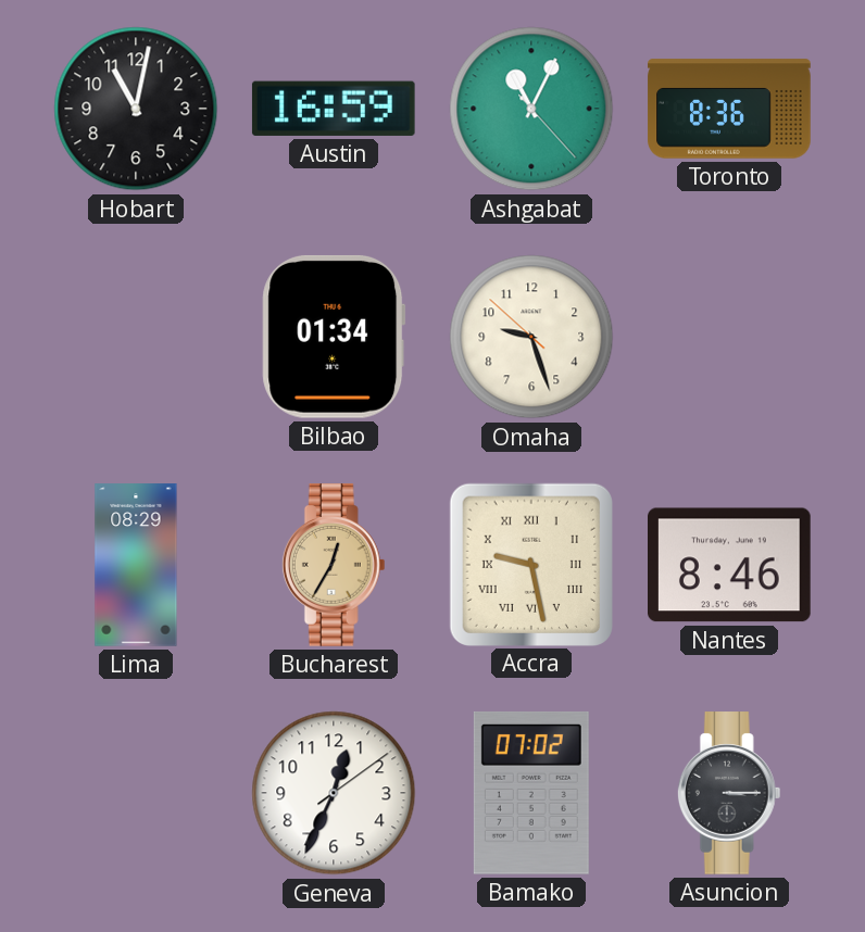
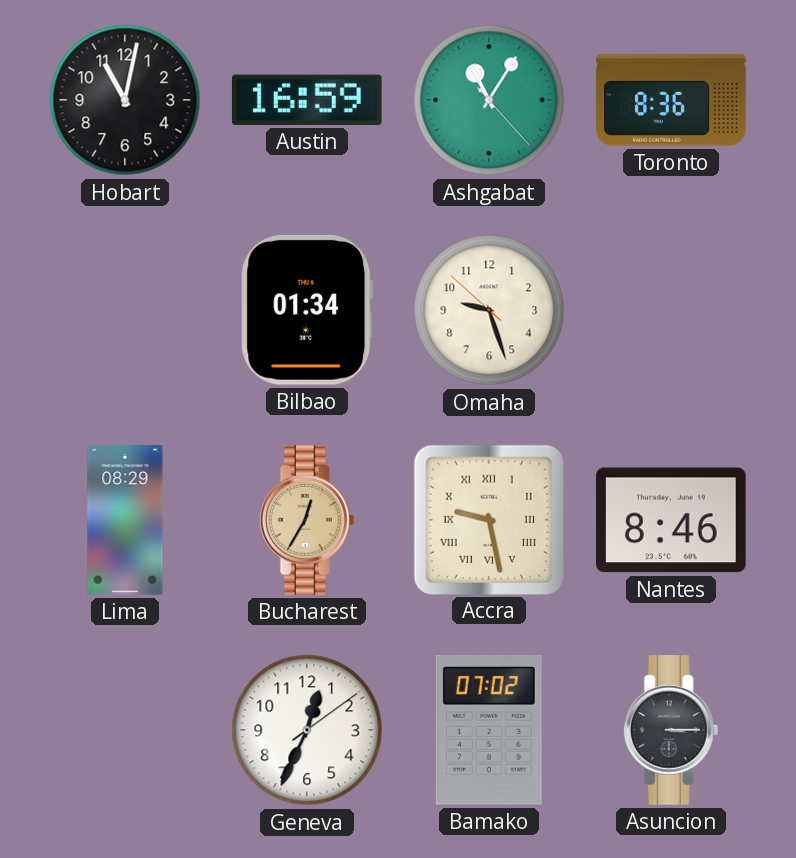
Ashgabat: 11:04 -> 11:05
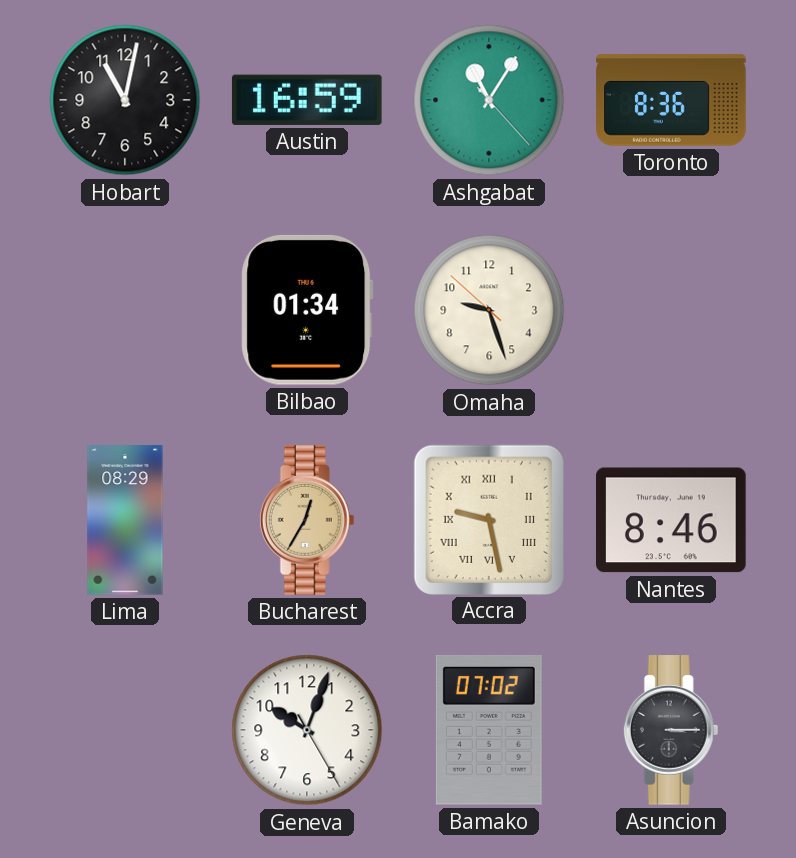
Geneva: 12:34 -> 10:03
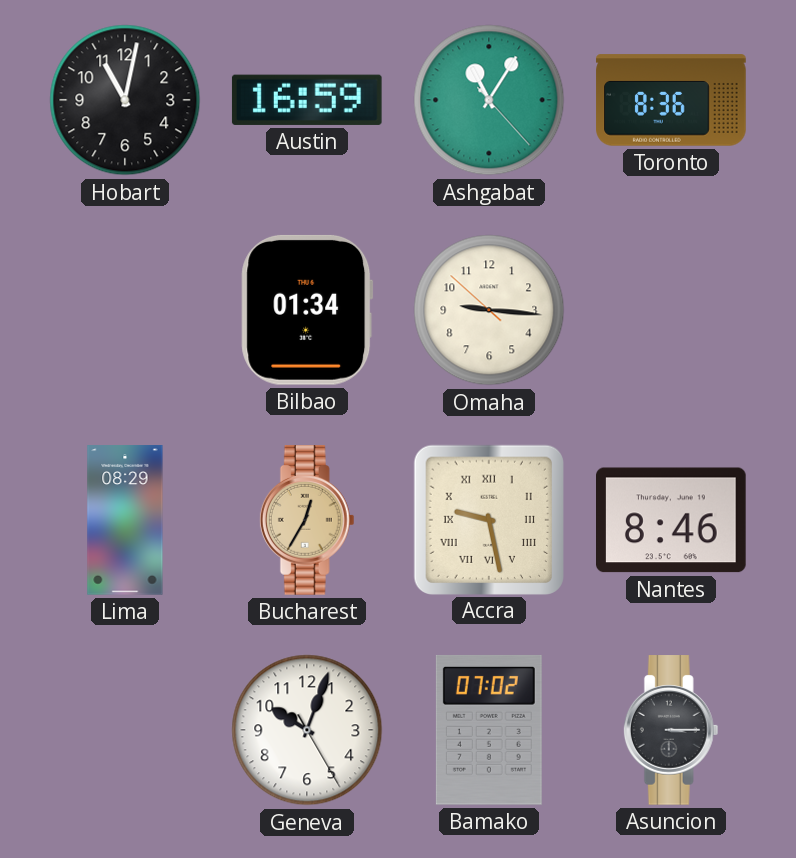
Omaha: 9:26 -> 9:15
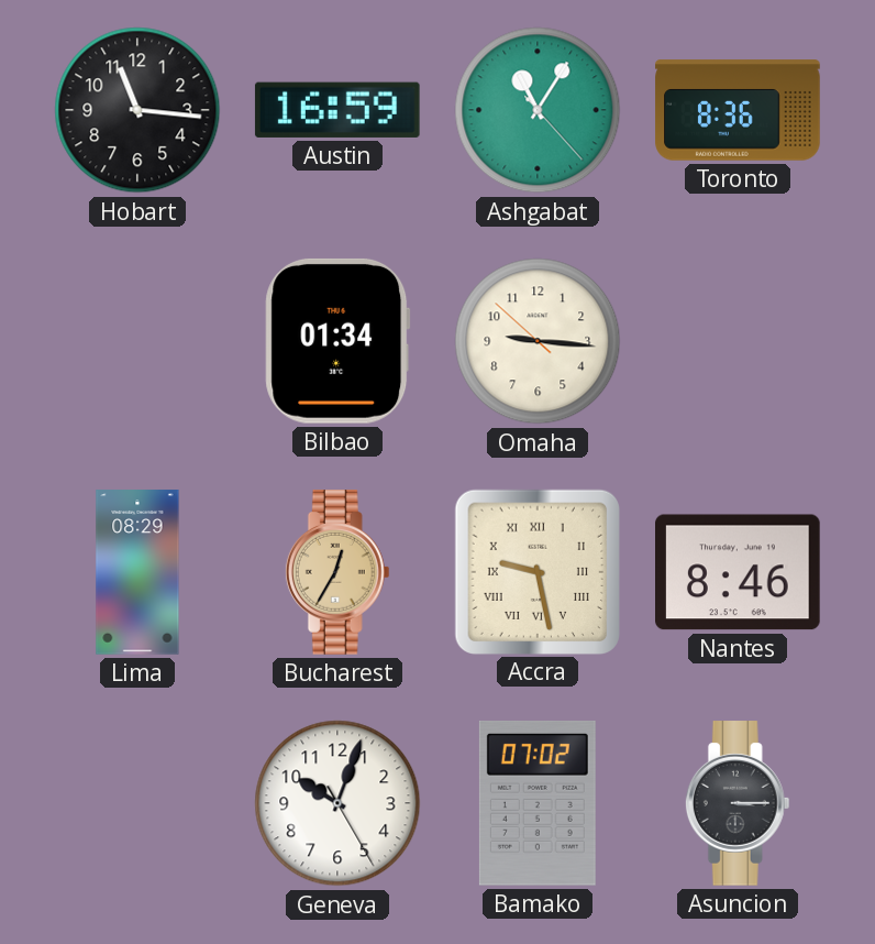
Hobart: 11:02 -> 11:16
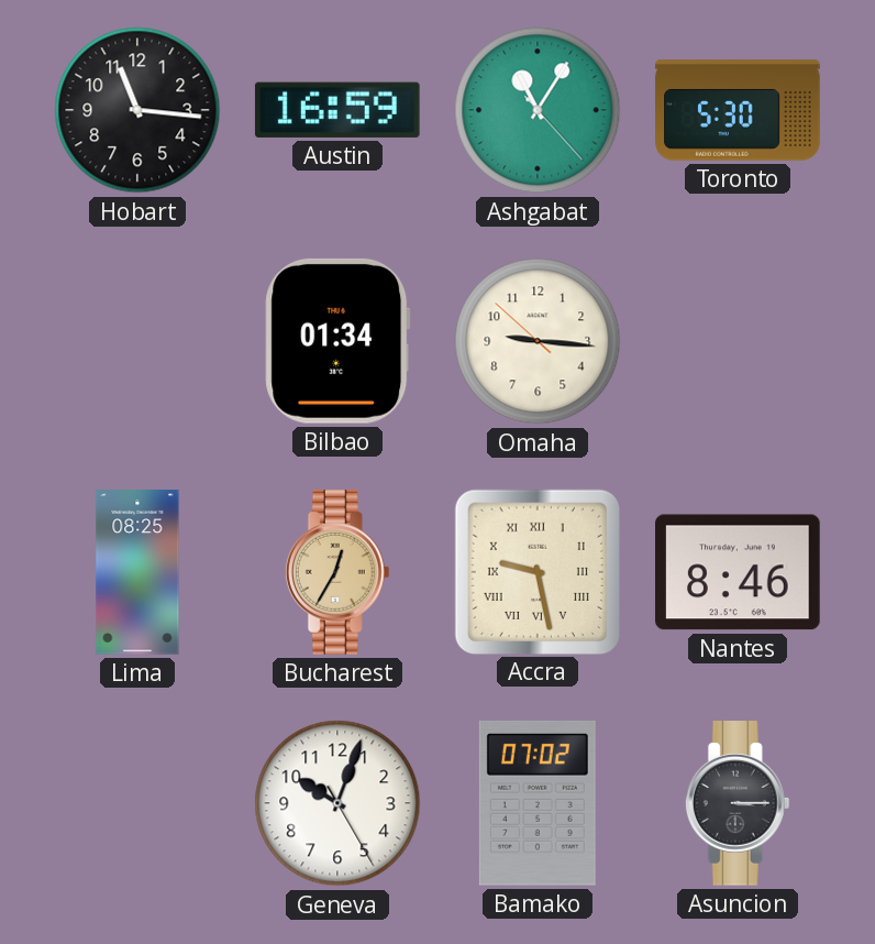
Toronto: 8:36 -> 5:30
Lima: 08:29 -> 08:25
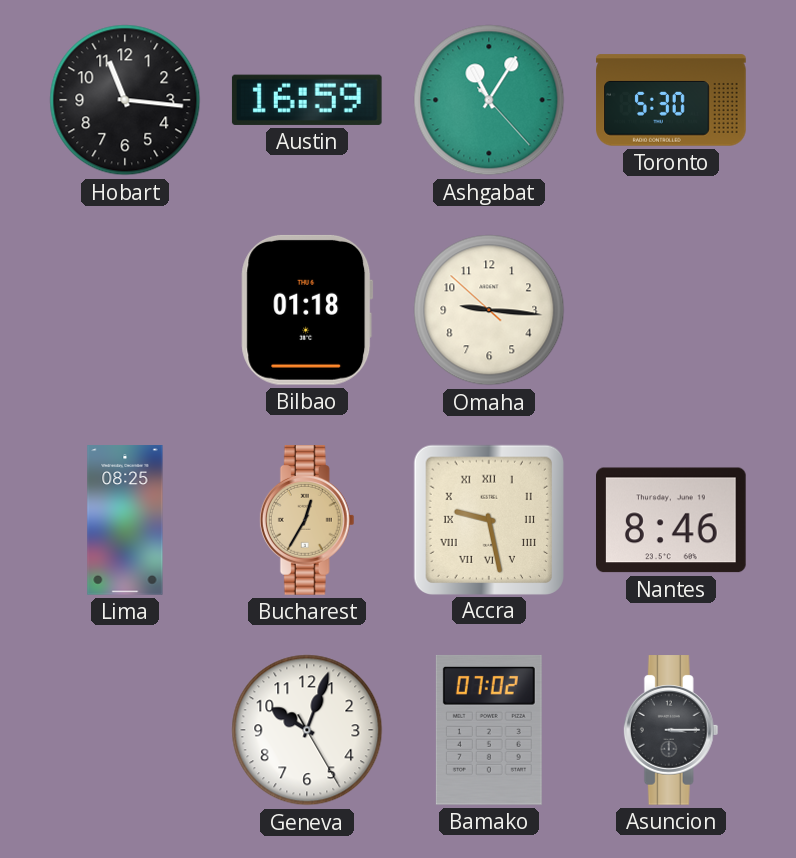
Bilbao: 01:34 -> 01:18
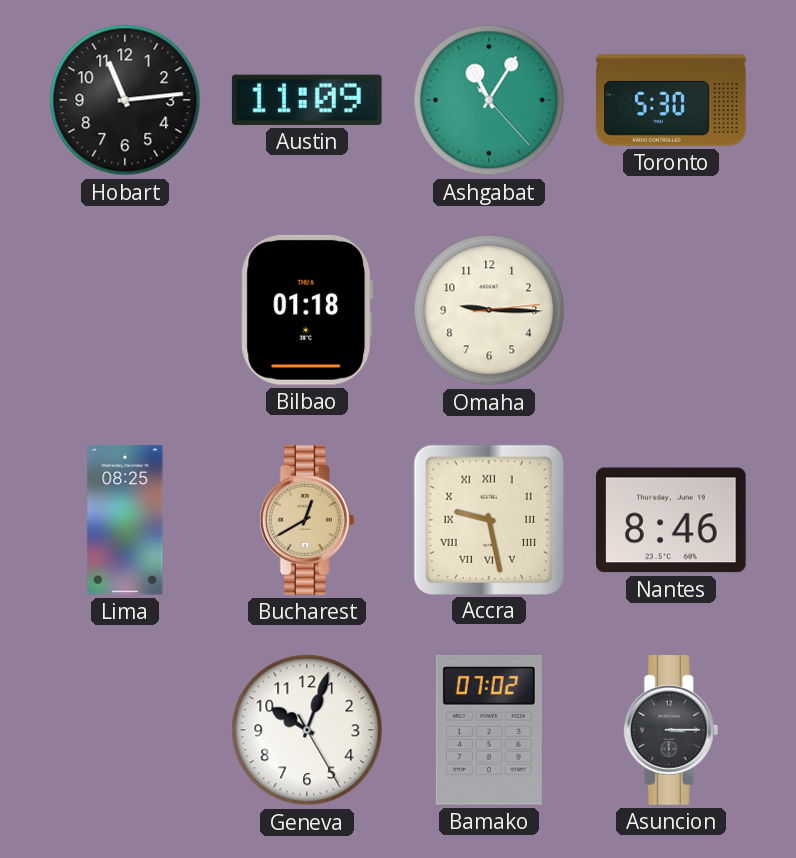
Hobart: 11:16 -> 11:14
Austin: 16:59 -> 11:09
Omaha: 9:15:52 -> 9:15:14
Bucharest: 12:35 -> 12:40
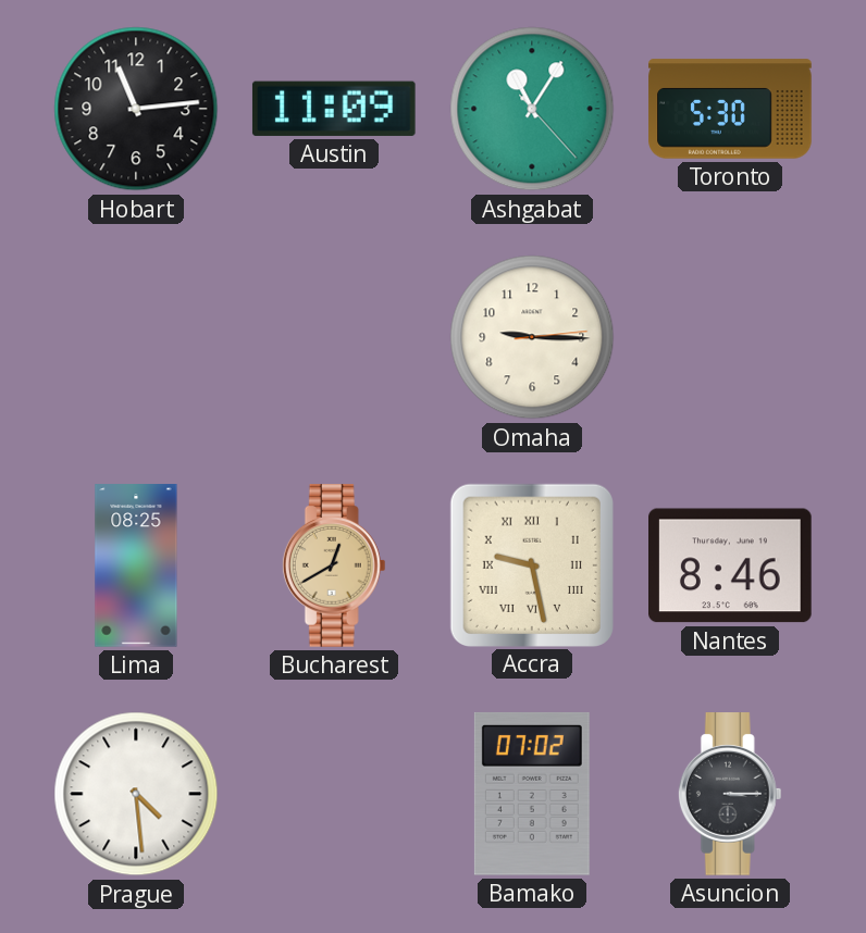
Bilbao: 01:18 -> none
Prague: none -> 4:29
Geneva: 10:03 -> none
